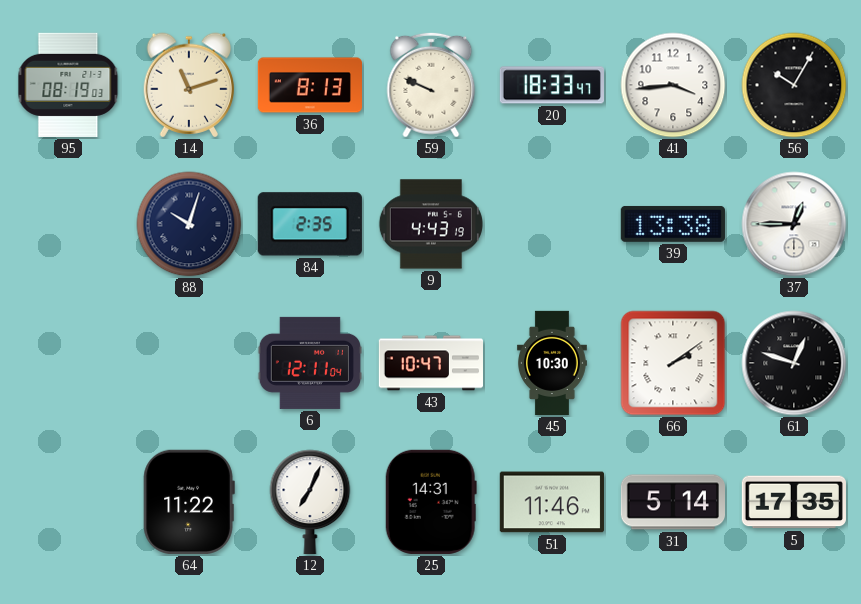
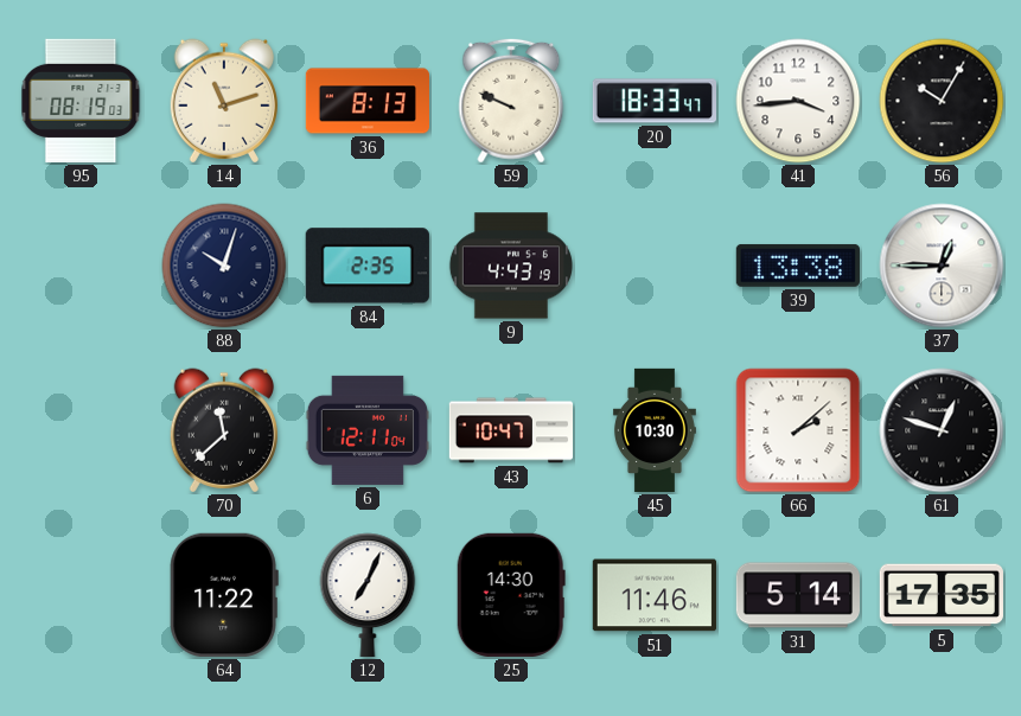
70: none -> 11:38
66: 2:09 -> 2:08
25: 14:31 -> 14:30
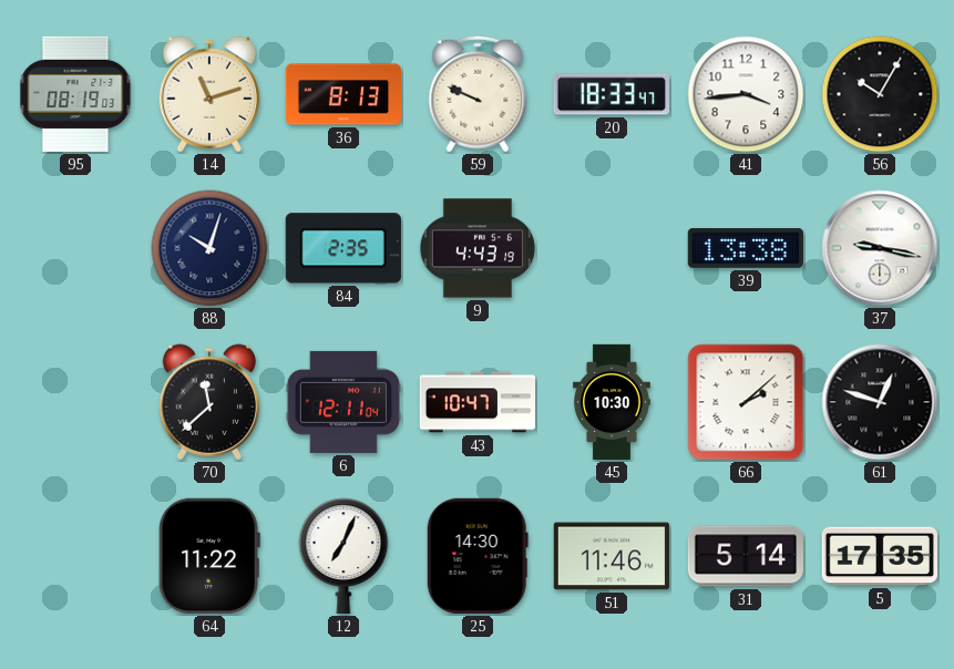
37: 12:45 -> 9:17
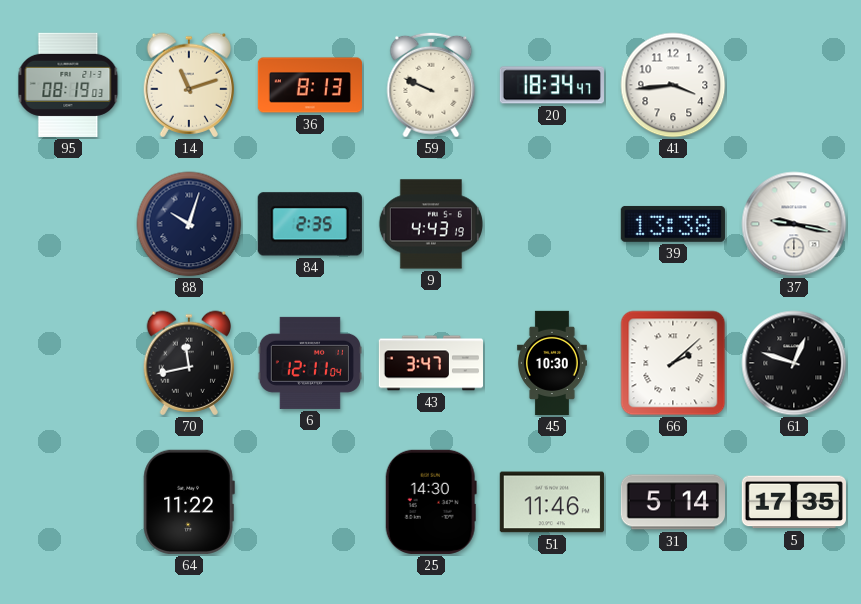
20: 18:33 -> 18:34
56: 10:05 -> none
70: 11:38 -> 11:43
43: 10:47 -> 3:47
12: 7:04 -> none
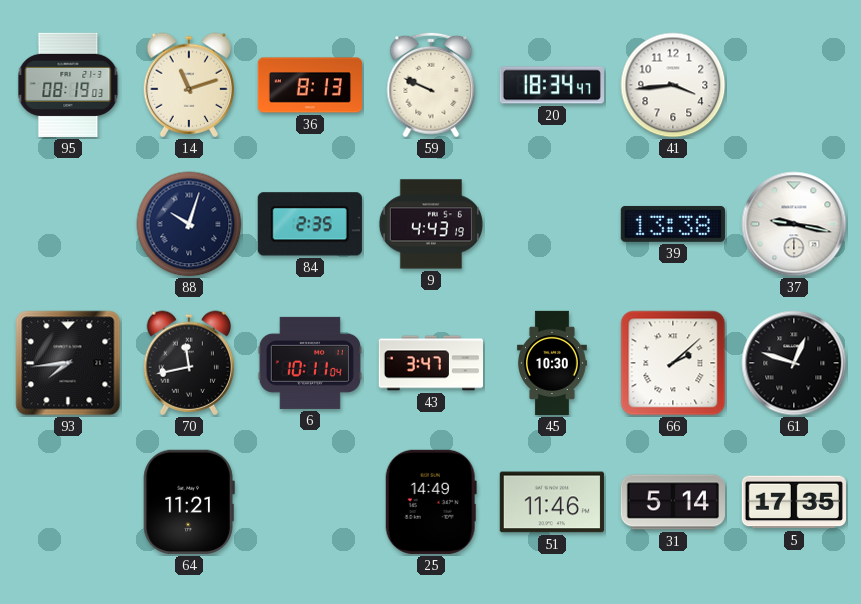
93: none -> 7:44
6: 12:11 -> 10:11
64: 11:22 -> 11:21
25: 14:30 -> 14:49
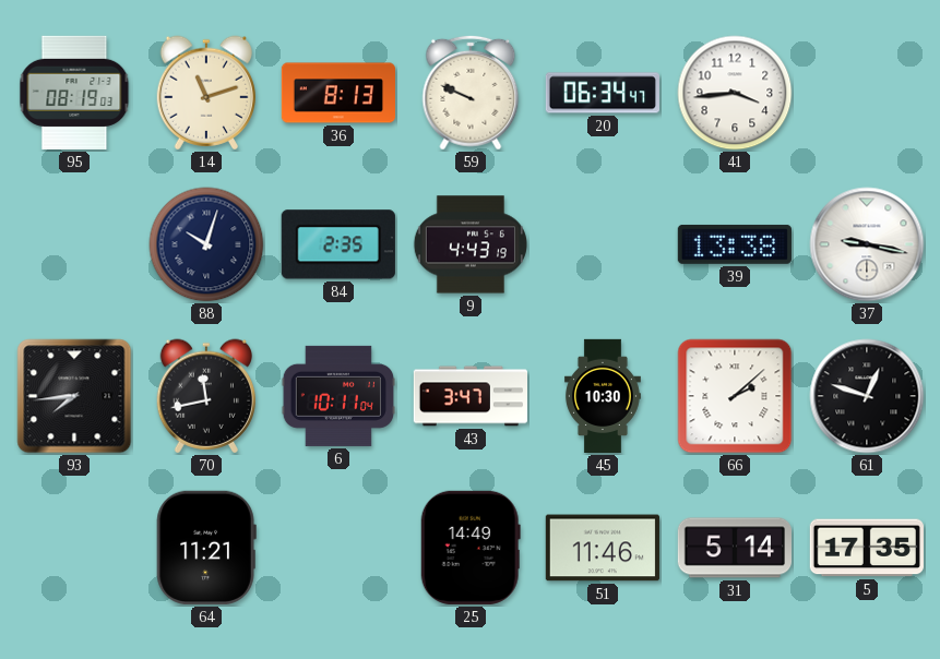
20: 18:34 -> 06:34
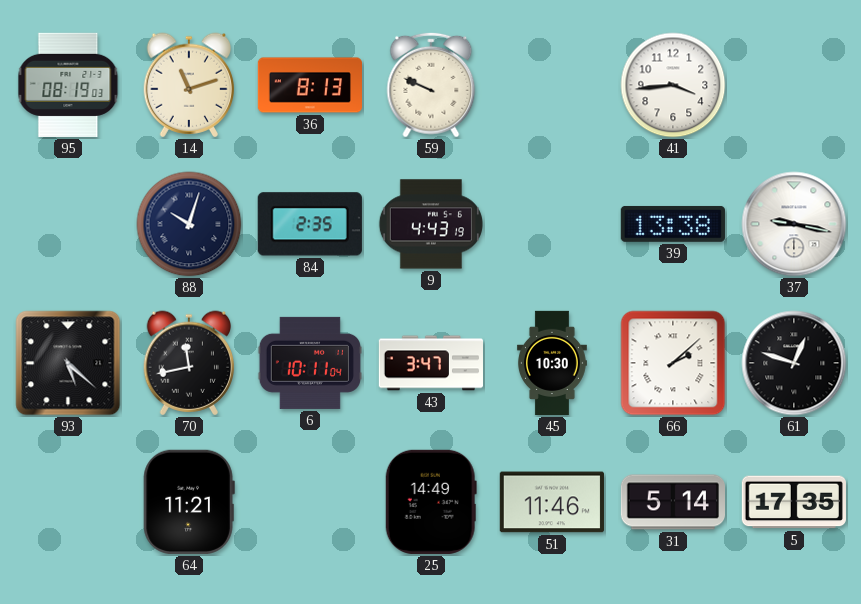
20: 06:34 -> none
93: 7:44 -> 5:22
